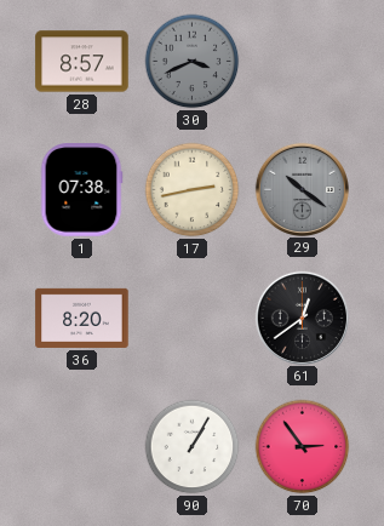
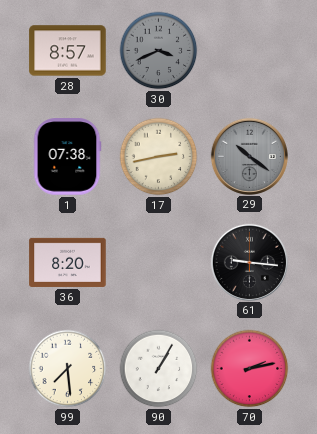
61: 12:39 -> 9:16
99: none -> 7:29
70: 2:54 -> 2:13
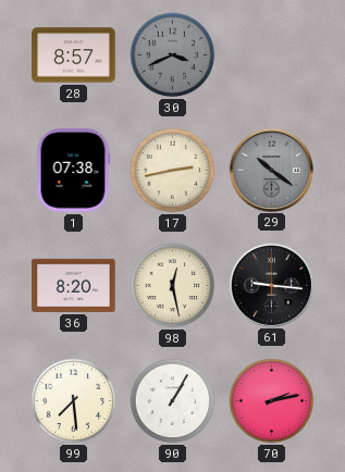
98: none -> 12:28
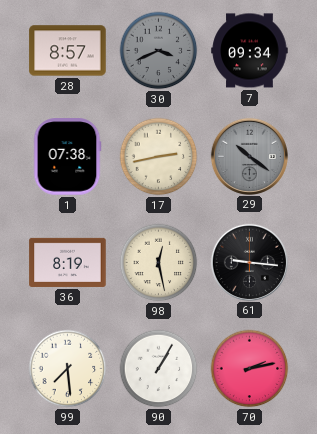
7: none -> 09:34
36: 8:20 -> 8:19
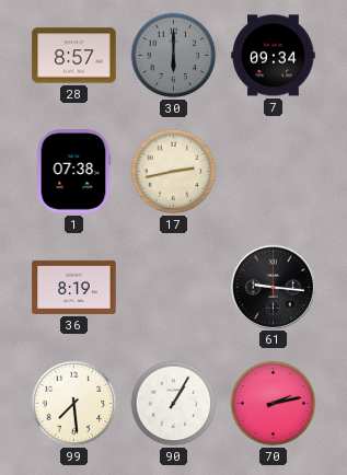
30: 3:41 -> 6:00
29: 10:21 -> none
98: 12:28 -> none
